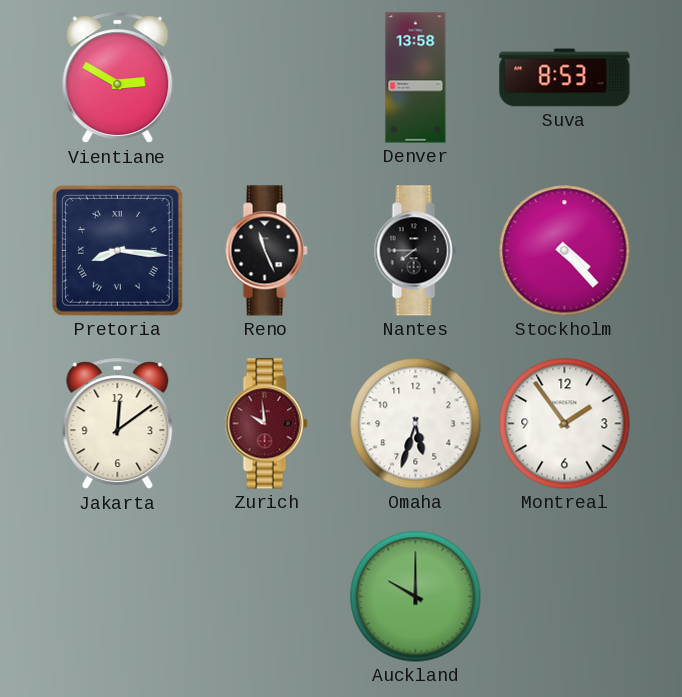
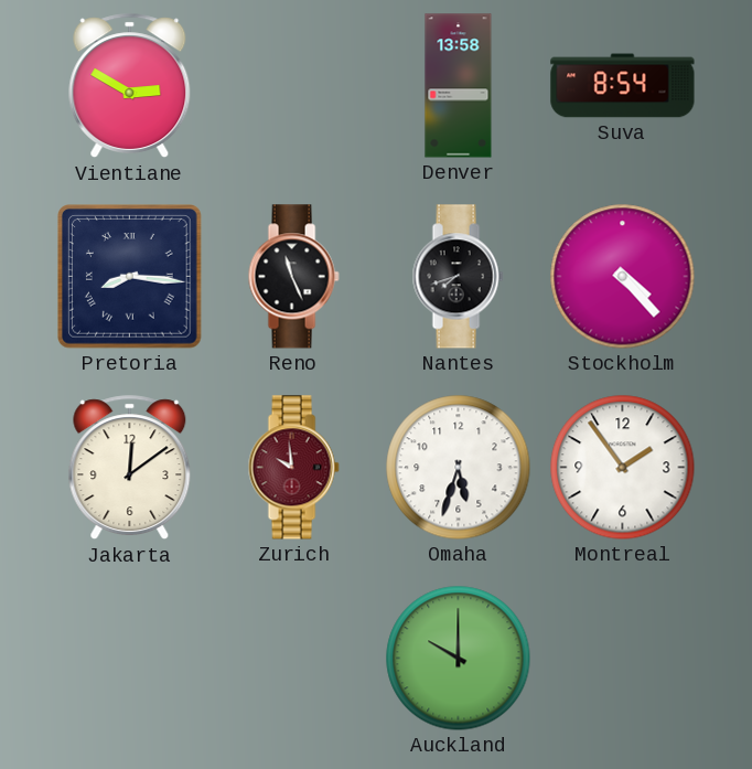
Suva: 8:53 -> 8:54
Nantes: 7:45 -> 7:42
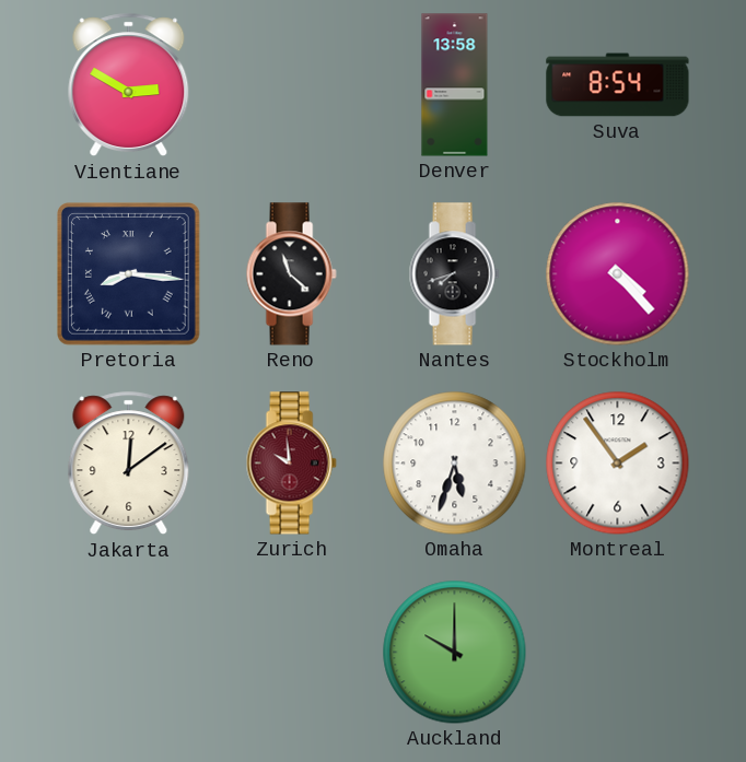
Reno: 11:26 -> 11:22
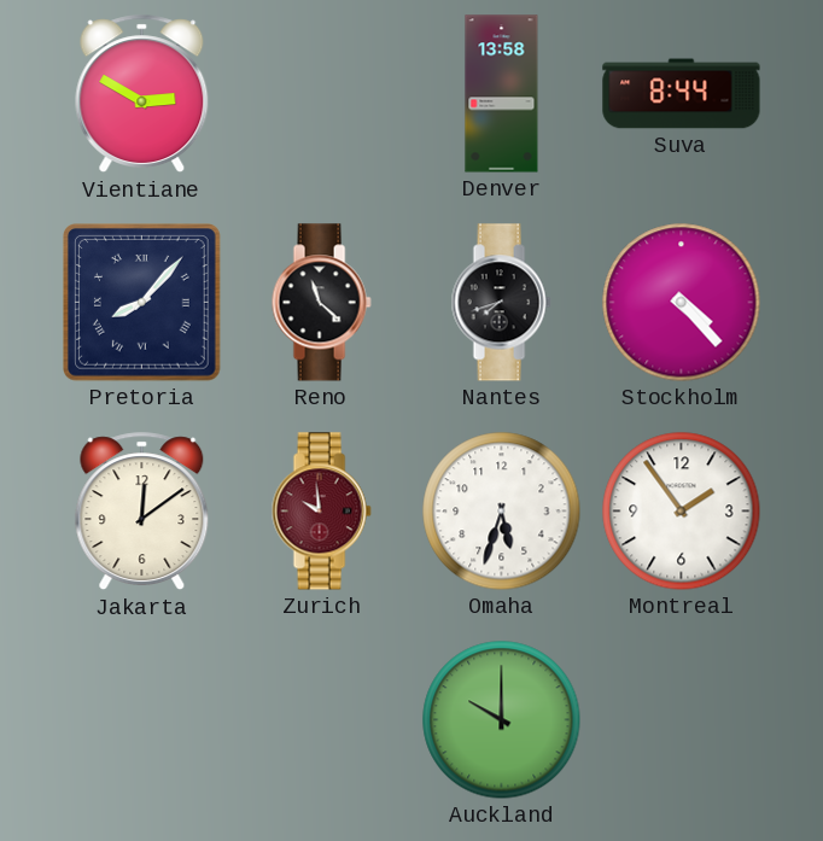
Suva: 8:54 -> 8:44
Pretoria: 8:16 -> 8:07
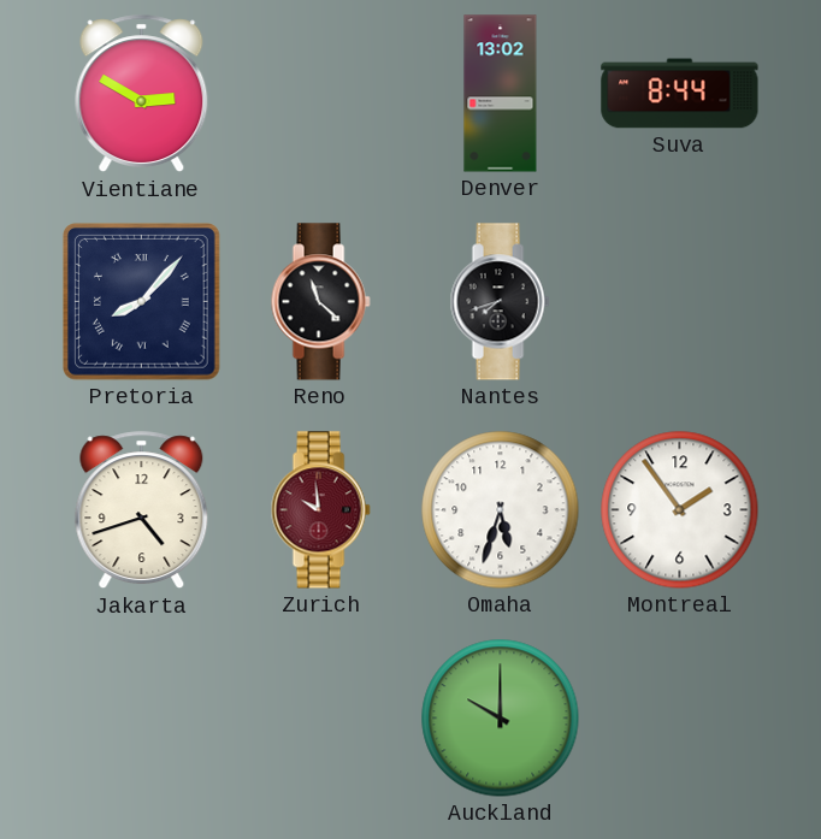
Denver: 13:58 -> 13:02
Stockholm: 4:23 -> none
Jakarta: 12:09 -> 4:42
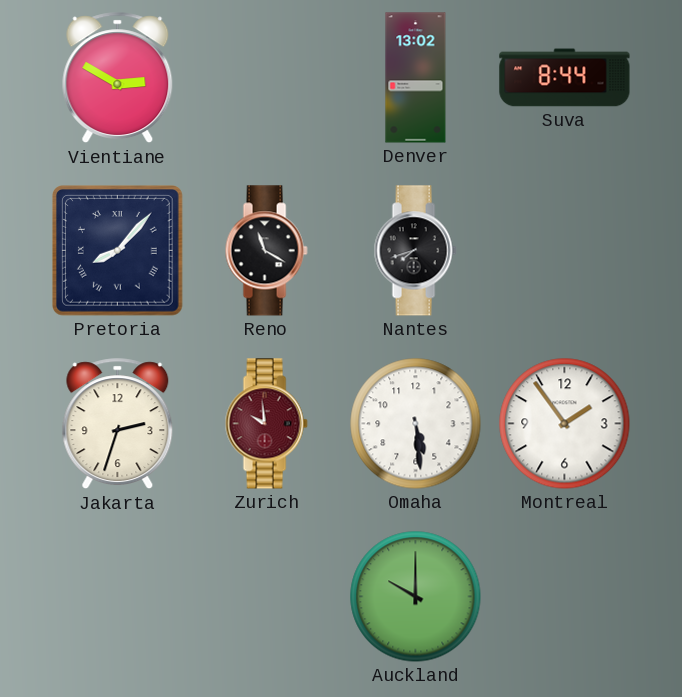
Reno: 11:22 -> 11:20
Jakarta: 4:42 -> 2:33
Omaha: 5:33 -> 5:29
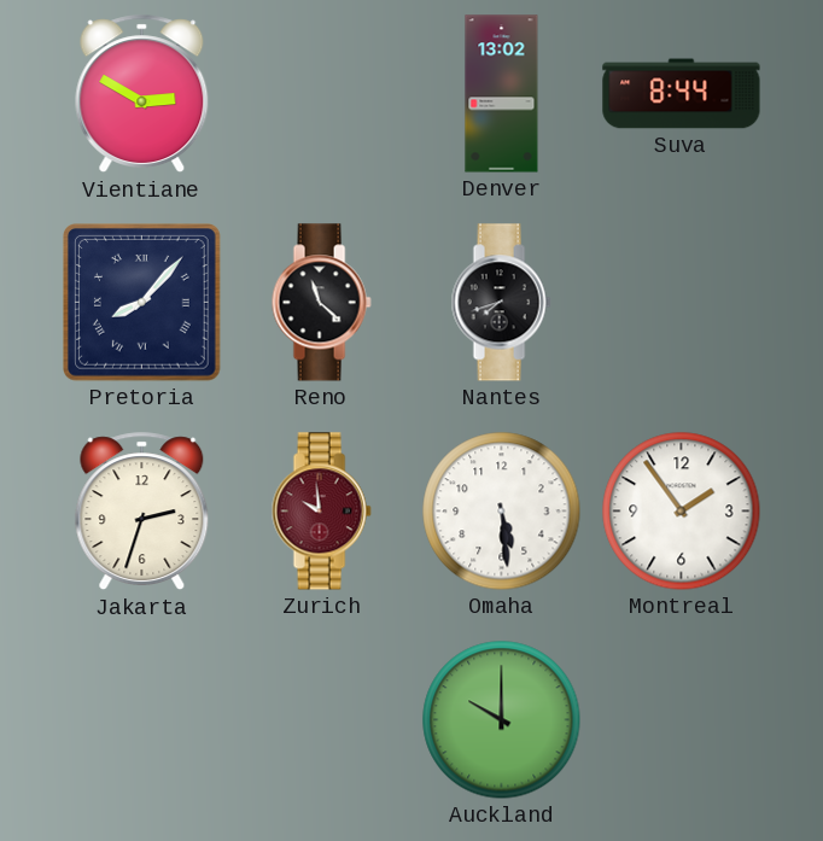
Reno: 11:20 -> 11:22
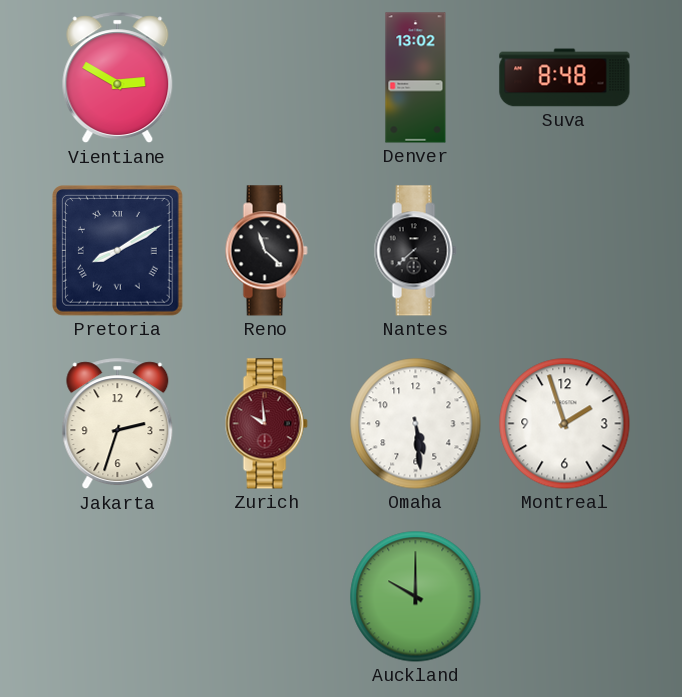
Suva: 8:44 -> 8:48
Pretoria: 8:07 -> 8:10
Nantes: 7:42 -> 7:38
Montreal: 1:54 -> 1:57
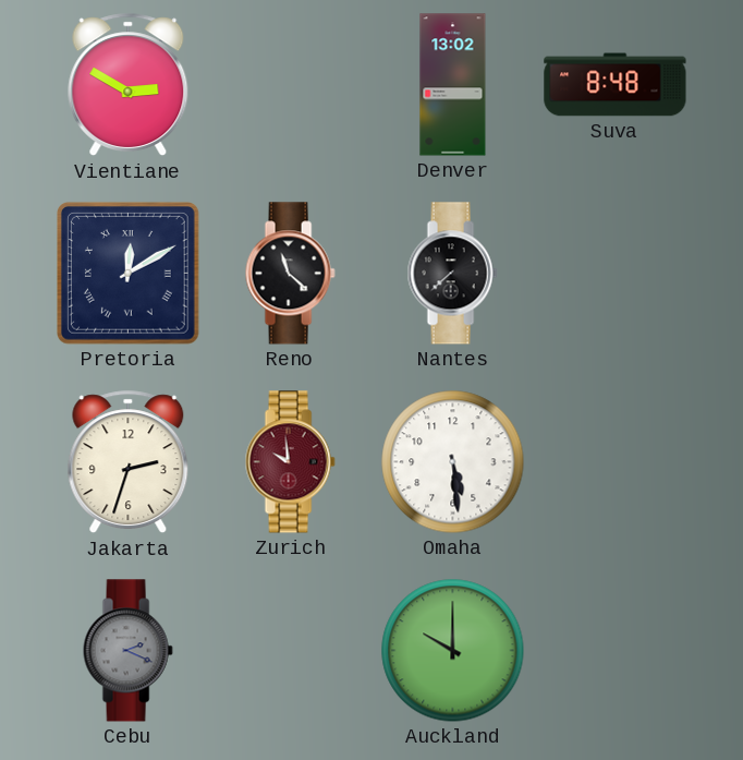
Pretoria: 8:10 -> 12:10
Montreal: 1:57 -> none
Cebu: none -> 2:19
